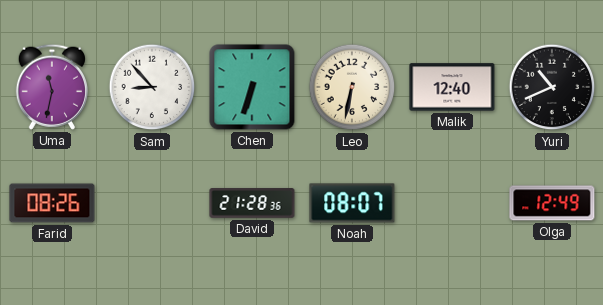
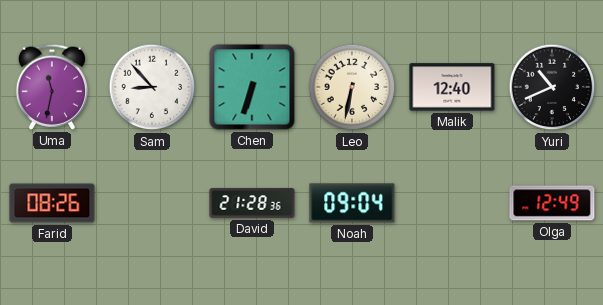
Noah: 08:07 -> 09:04
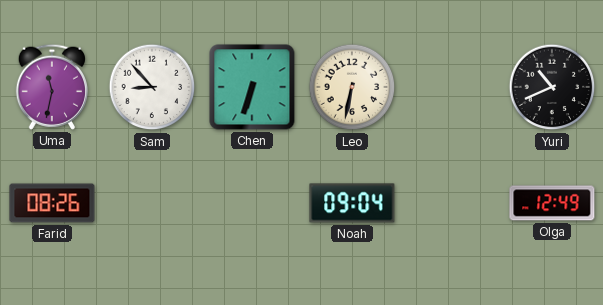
Malik: 12:40 -> none
David: 21:28 -> none
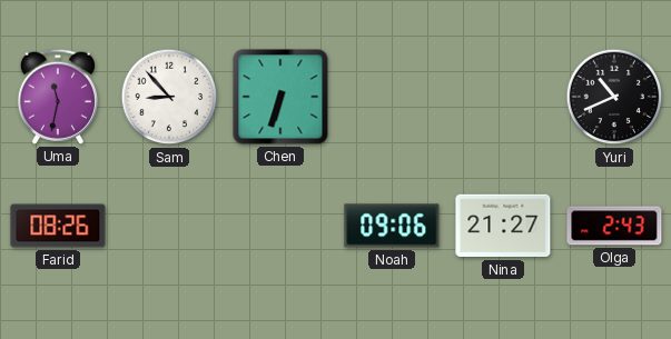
Leo: 6:32 -> none
Noah: 09:04 -> 09:06
Nina: none -> 21:27
Olga: 12:49 -> 2:43
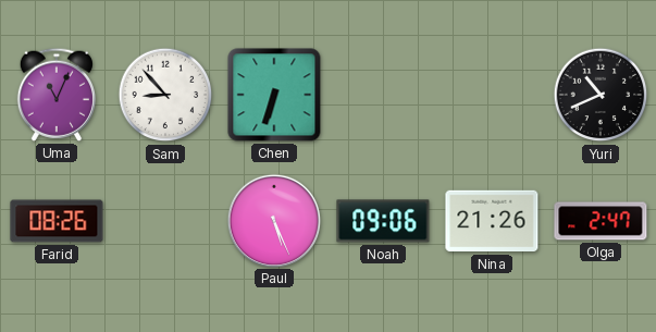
Uma: 11:32 -> 11:04
Paul: none -> 5:26
Nina: 21:27 -> 21:26
Olga: 2:43 -> 2:47
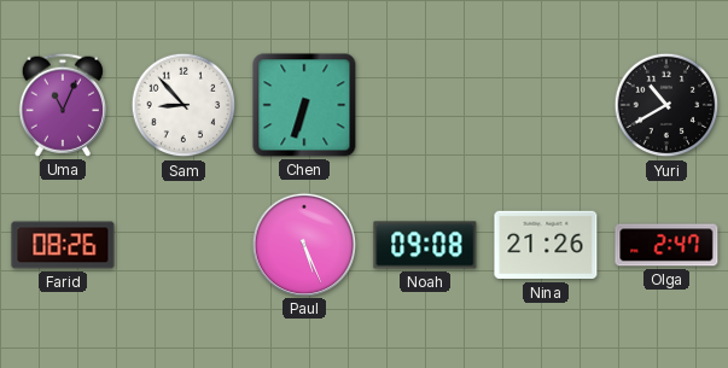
Yuri: 10:41 -> 10:40
Noah: 09:06 -> 09:08
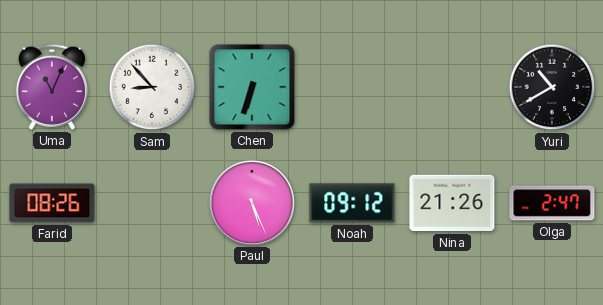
Noah: 09:08 -> 09:12
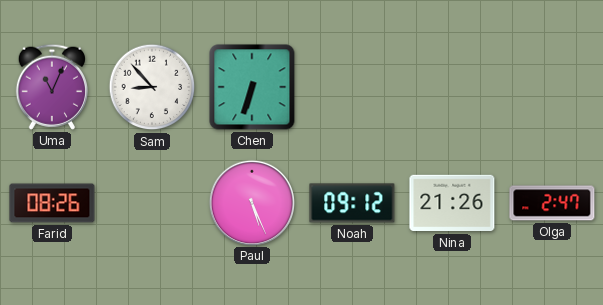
Yuri: 10:40 -> none
